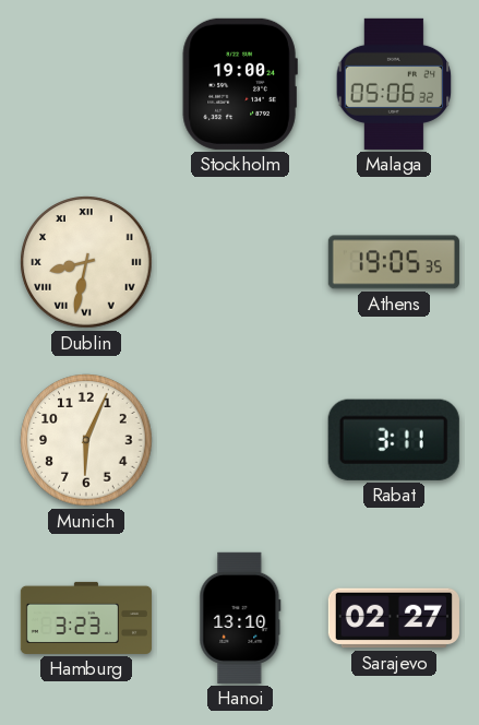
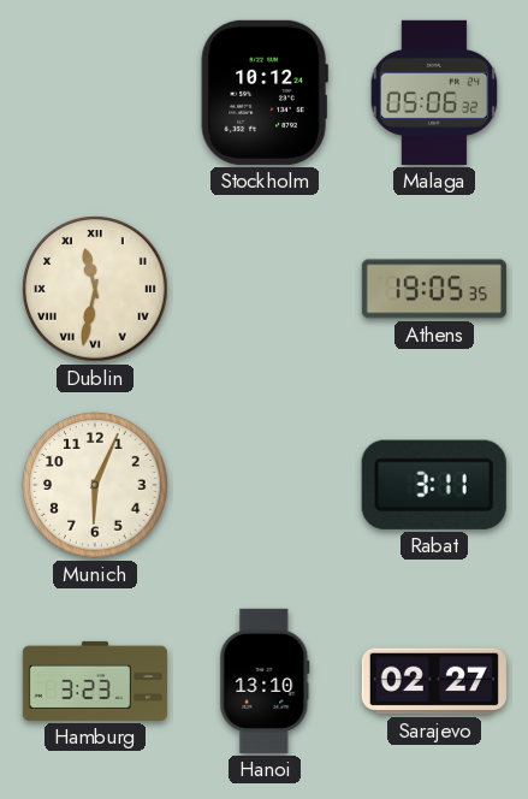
Stockholm: 19:00 -> 10:12
Dublin: 8:32 -> 11:32
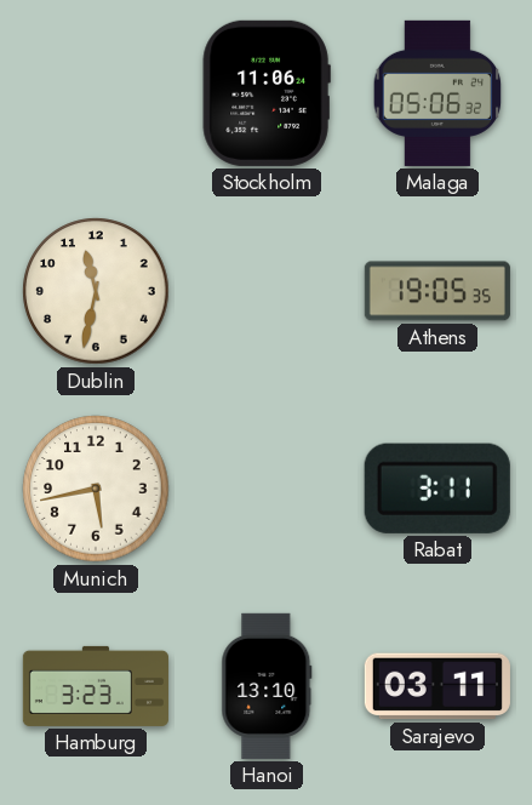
Stockholm: 10:12 -> 11:06
Dublin numerals: Roman -> Arabic
Munich: 6:04 -> 5:43
Sarajevo: 02:27 -> 03:11
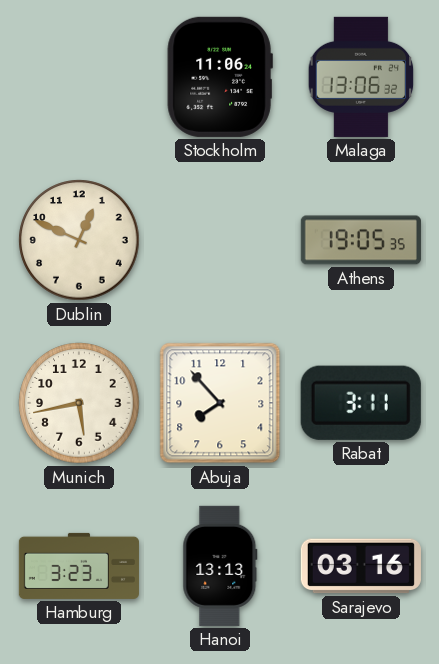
Malaga: 05:06 -> 13:06
Dublin: 11:32 -> 12:49
Abuja: none -> 7:53
Hanoi: 13:10 -> 13:13
Sarajevo: 03:11 -> 03:16
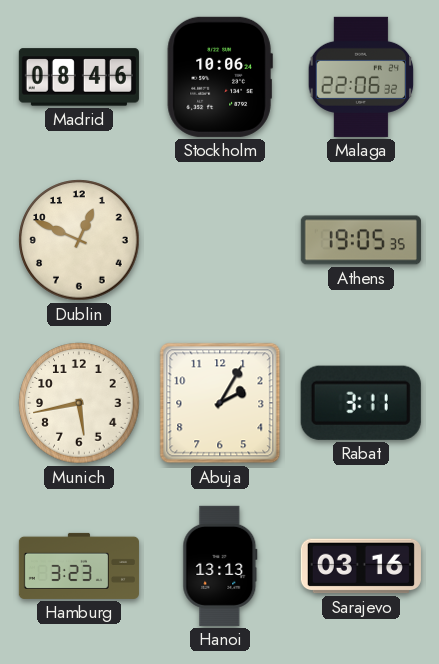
Madrid: none -> 08:46
Stockholm: 11:06 -> 10:06
Malaga: 13:06 -> 22:06
Abuja: 7:53 -> 2:05
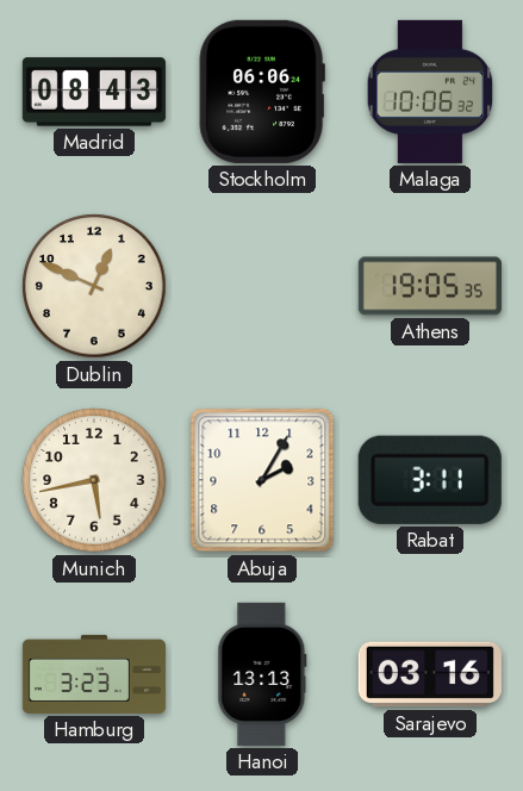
Madrid: 08:46 -> 08:43
Stockholm: 10:06 -> 06:06
Malaga: 22:06 -> 10:06
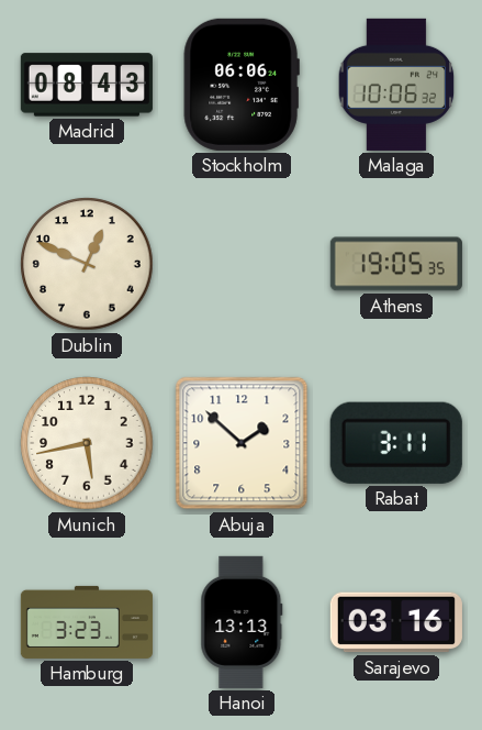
Abuja: 2:05 -> 1:52
